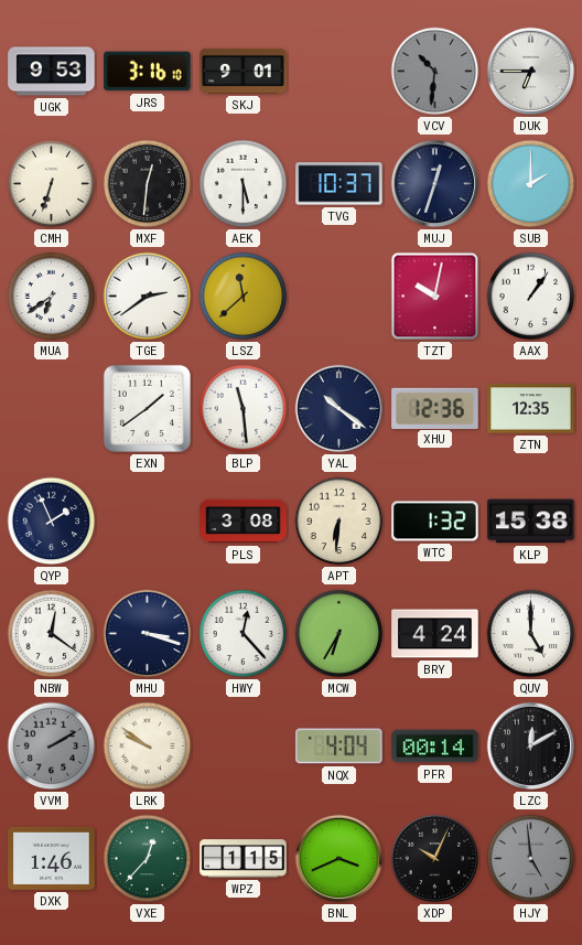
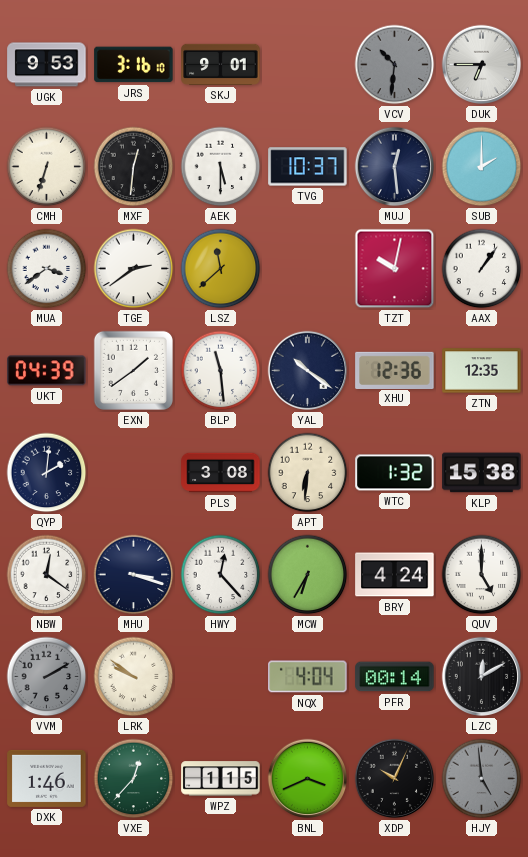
MUJ: 12:33 -> 12:29
MUA: 6:39 -> 3:39
UKT: none -> 04:39
QYP: 1:56 -> 2:01
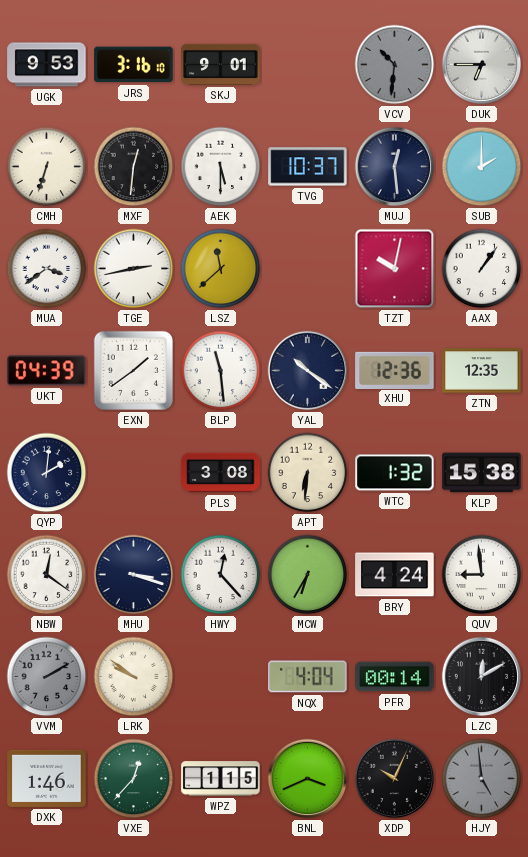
TGE: 2:39 -> 2:43
QUV: 5:00 -> 8:59
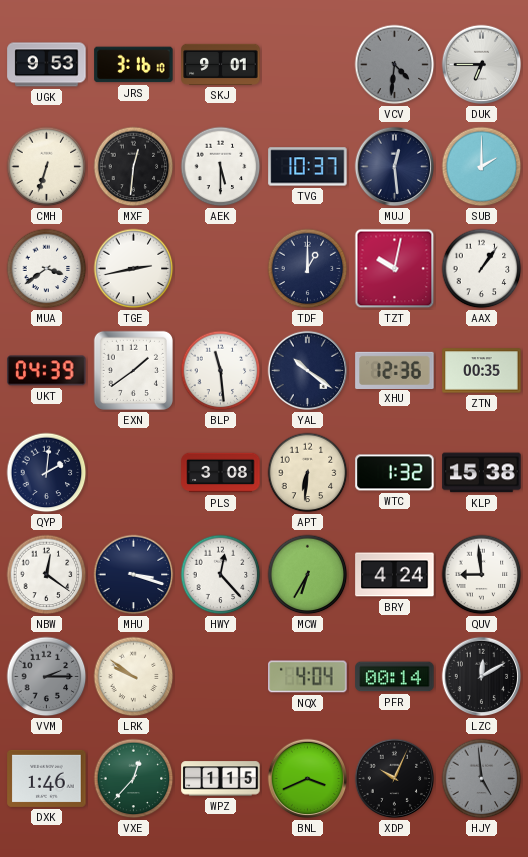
VCV: 10:31 -> 4:31
LSZ: 11:38 -> none
TDF: none -> 1:00
ZTN: 12:35 -> 00:35
VVM: 2:10 -> 2:15
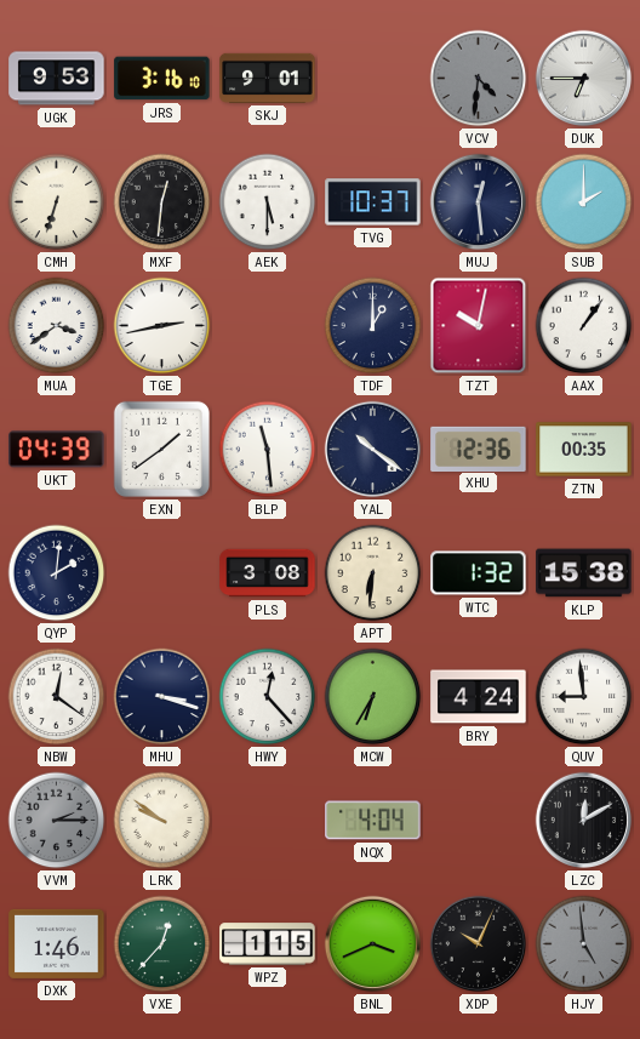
PFR: 00:14 -> none
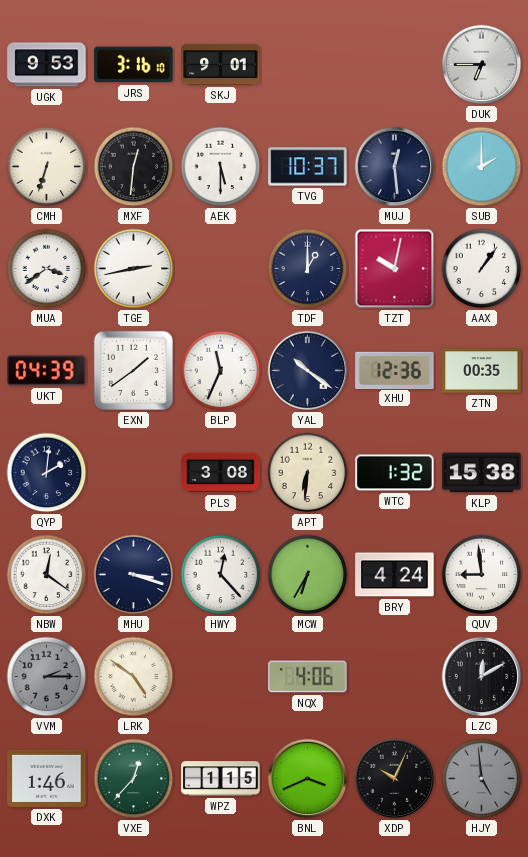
VCV: 4:31 -> none
BLP: 11:29 -> 11:34
LRK: 9:51 -> 4:51
NQX: 4:04 -> 4:06
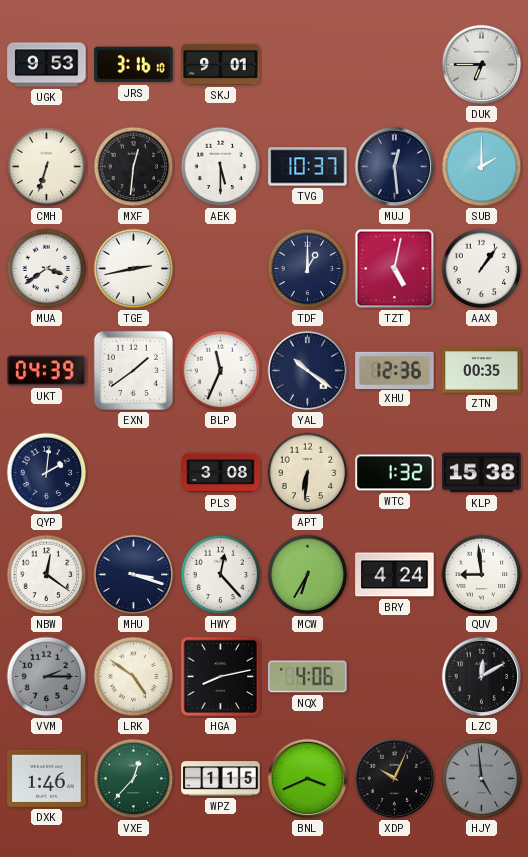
TZT: 10:02 -> 5:02
HGA: none -> 8:13
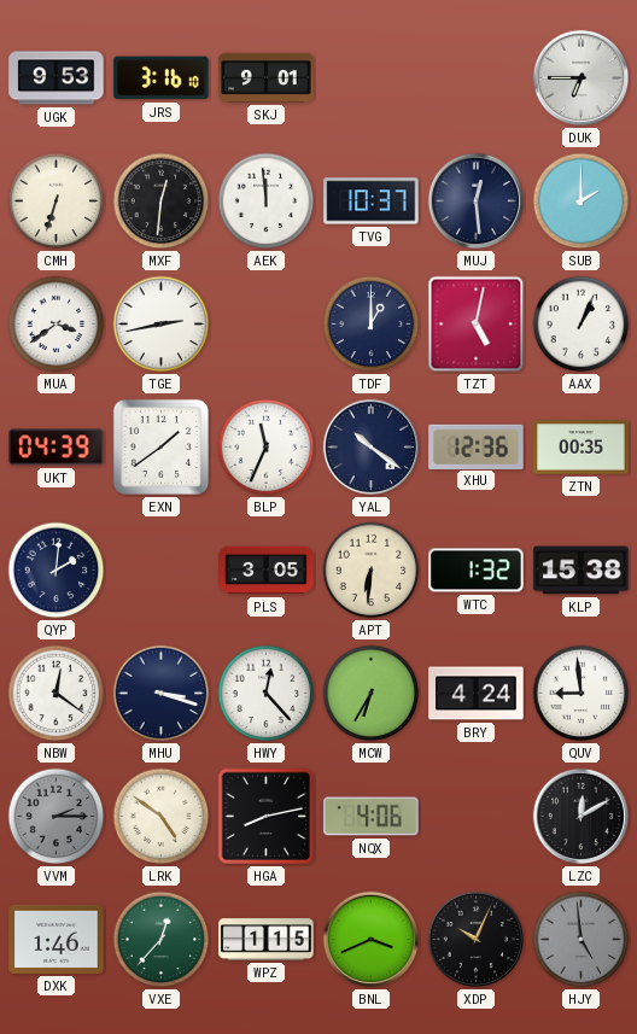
AEK: 5:30 -> 11:59
AAX: 1:06 -> 1:04
PLS: 3:08 -> 3:05
